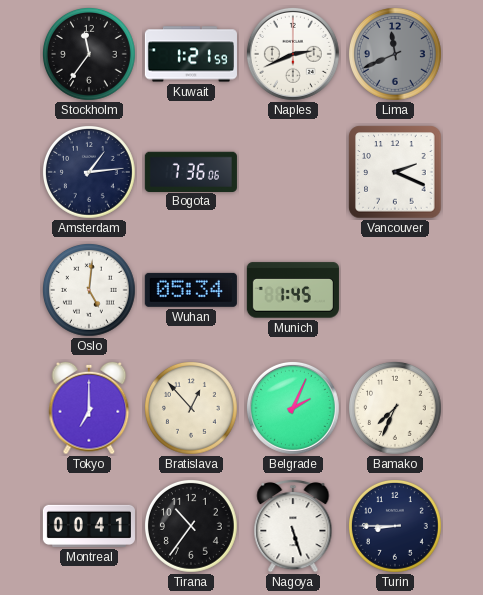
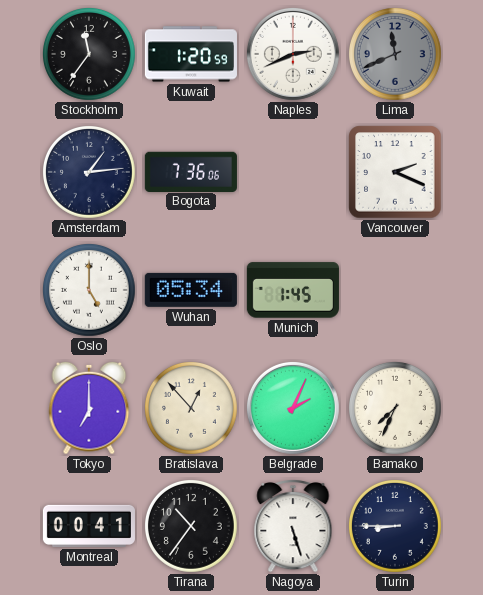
Kuwait: 1:21 -> 1:20
Oslo: 5:01 -> 5:00
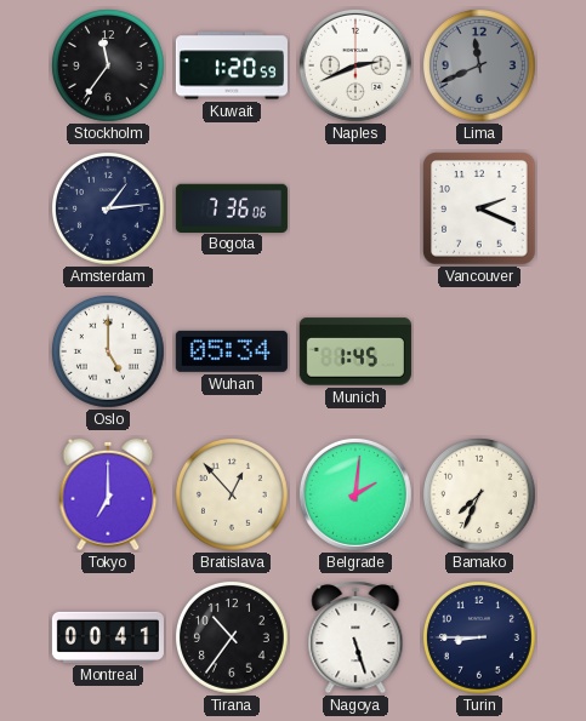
Belgrade: 2:04 -> 2:01
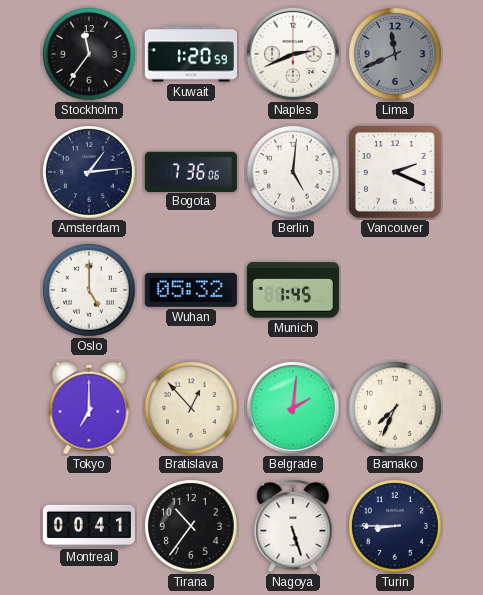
Berlin: none -> 5:01
Wuhan: 05:34 -> 05:32
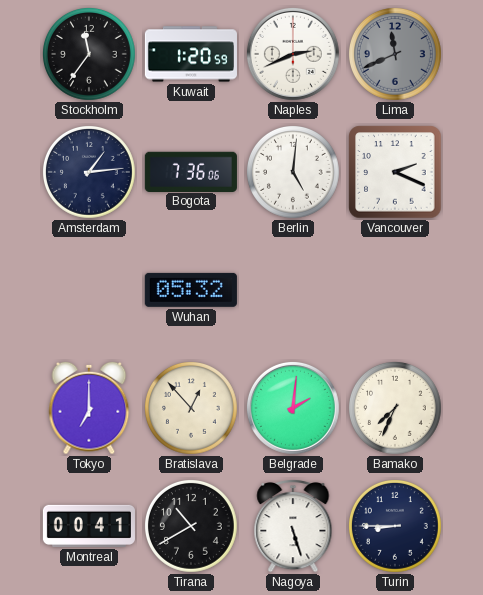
Oslo: 5:00 -> none
Munich: 1:45 -> none
Tirana: 10:36 -> 10:40
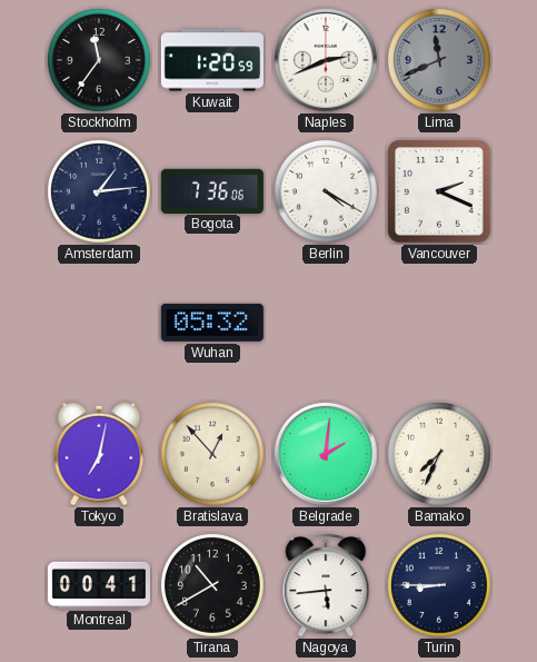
Berlin: 5:01 -> 4:20
Tokyo: 7:00 -> 7:02
Nagoya: 5:27 -> 5:44
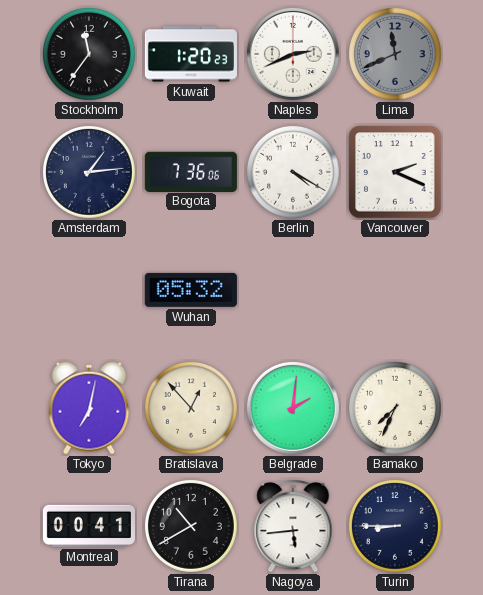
Kuwait: 1:20:59 -> 1:20:23
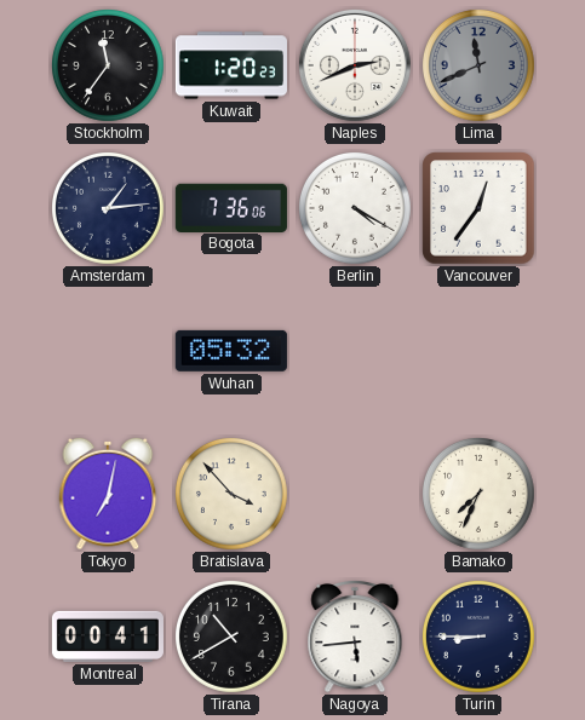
Vancouver: 2:19 -> 12:36
Bratislava: 12:53 -> 3:53
Belgrade: 2:01 -> none
